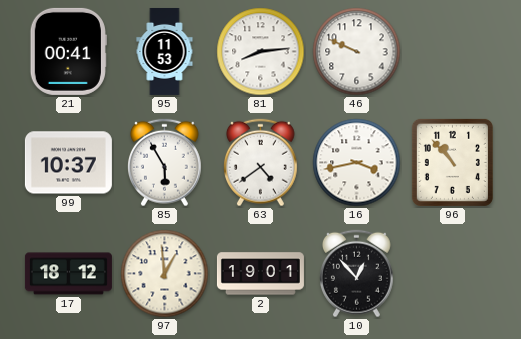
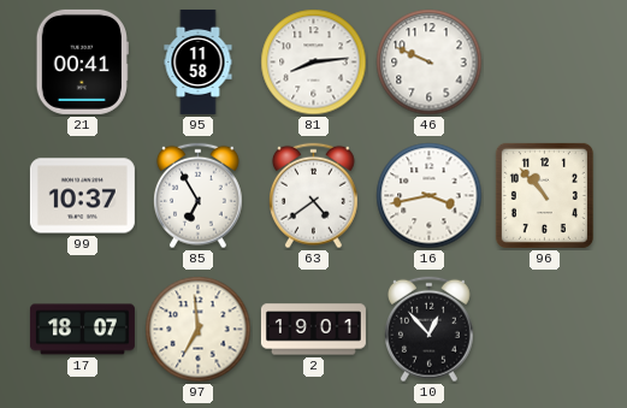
95: 11:53 -> 11:58
85: 5:55 -> 6:55
17: 18:12 -> 18:07
97: 12:59 -> 6:59
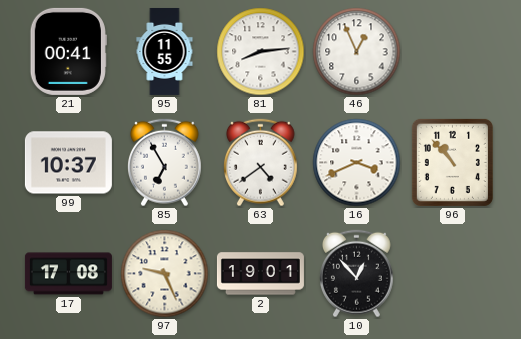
95: 11:58 -> 11:55
46: 9:49 -> 12:56
16: 3:43 -> 3:41
17: 18:07 -> 17:08
97: 6:59 -> 9:26
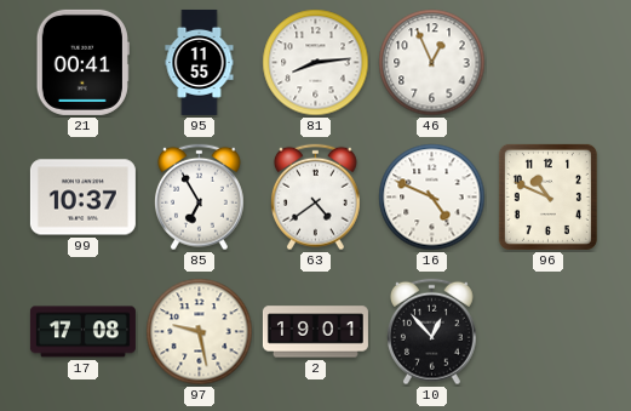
16: 3:41 -> 4:49
96: 10:53 -> 10:49
97: 9:26 -> 9:28
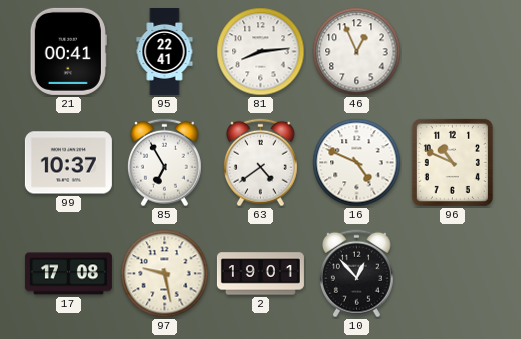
95: 11:55 -> 22:41
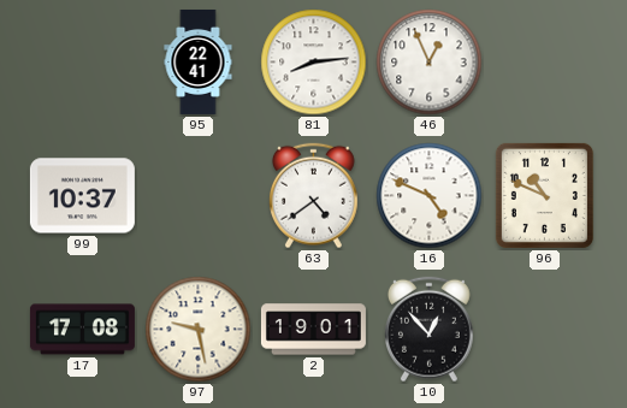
21: 00:41 -> none
85: 6:55 -> none
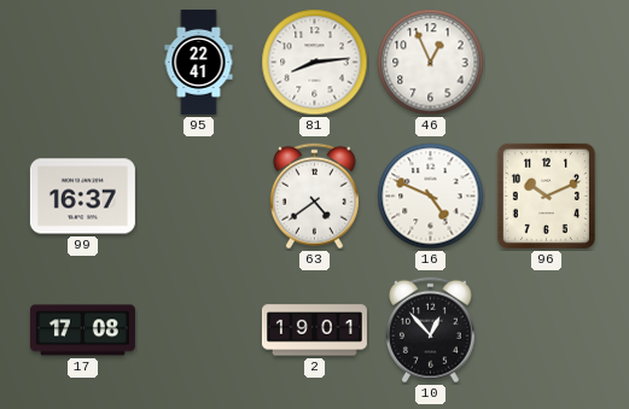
99: 10:37 -> 16:37
96: 10:49 -> 10:11
97: 9:28 -> none
